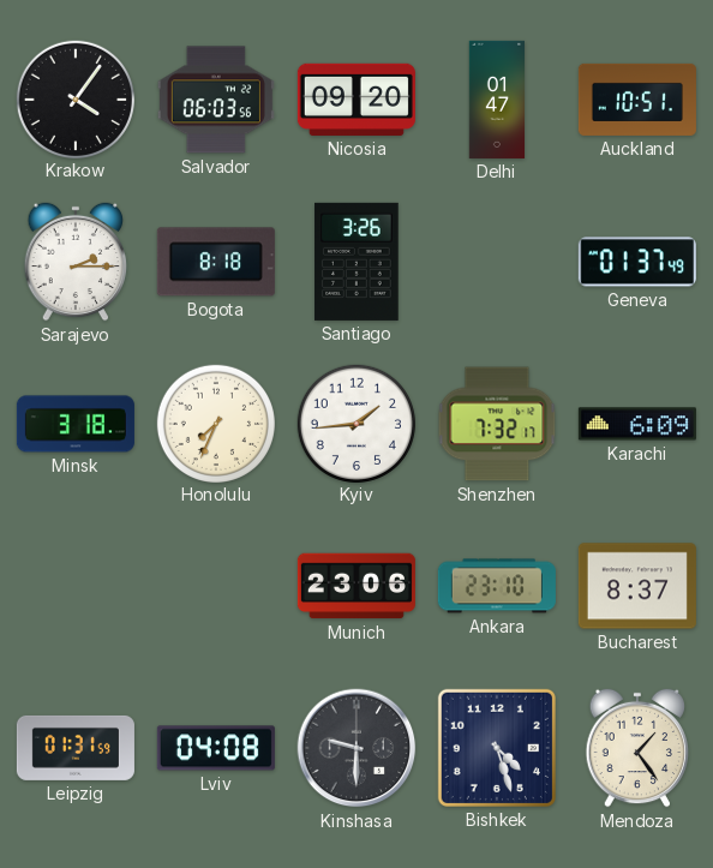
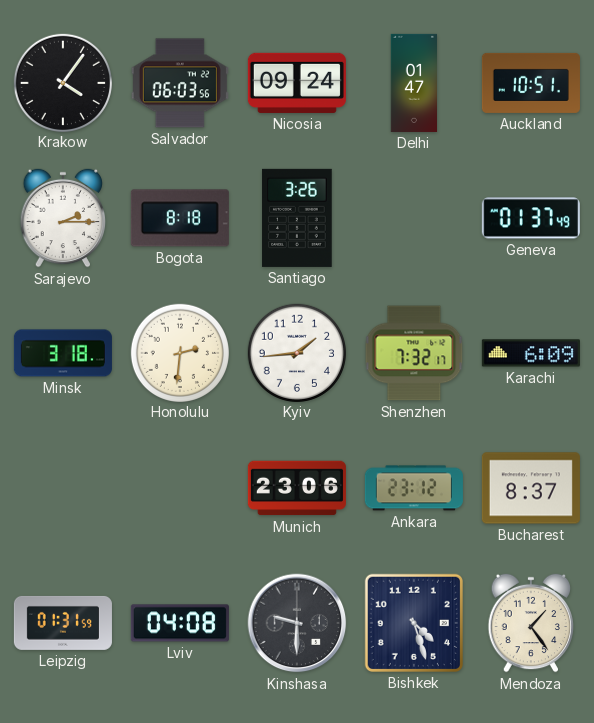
Nicosia: 09:20 -> 09:24
Honolulu: 7:34 -> 2:31
Ankara: 23:10 -> 23:12
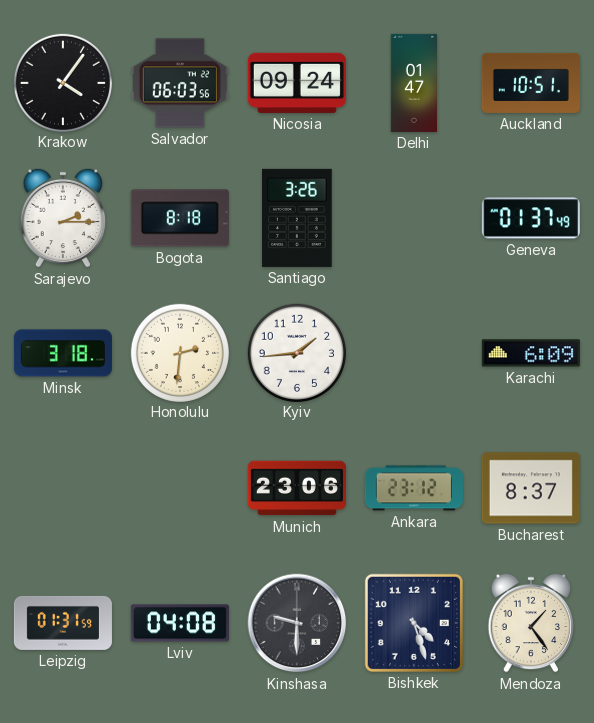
Shenzhen: 7:32 -> none
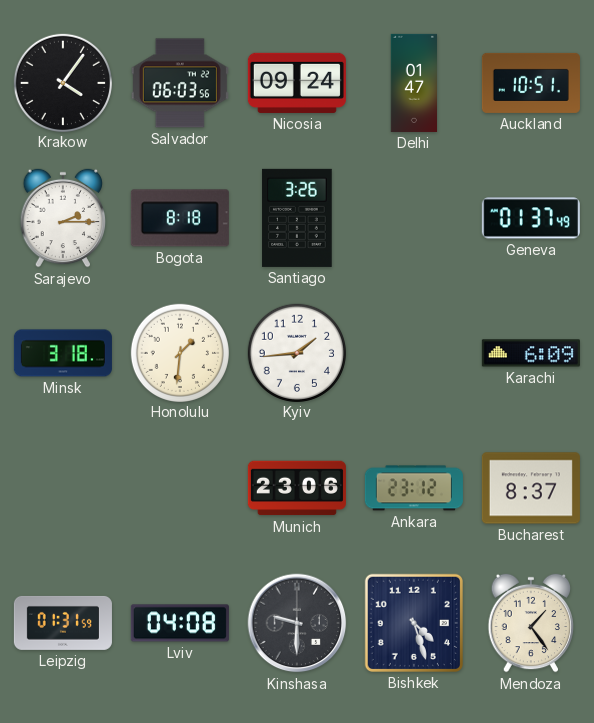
Honolulu: 2:31 -> 1:31
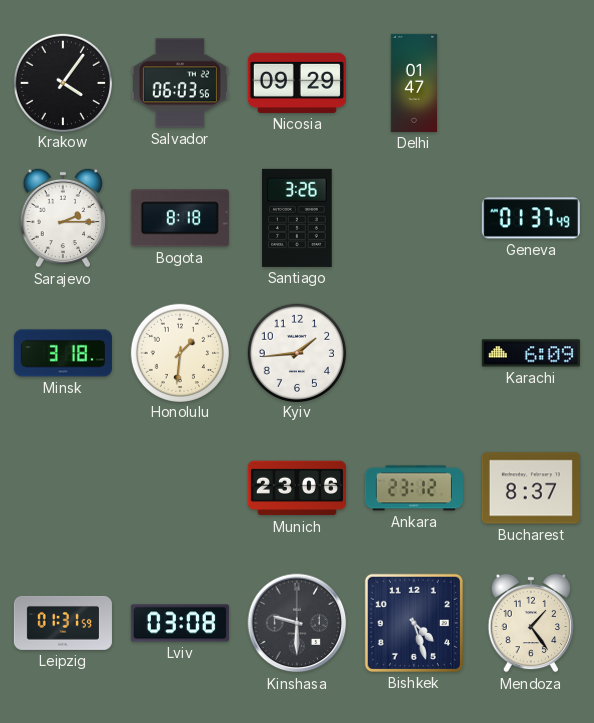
Nicosia: 09:24 -> 09:29
Auckland: 10:51 -> none
Lviv: 04:08 -> 03:08
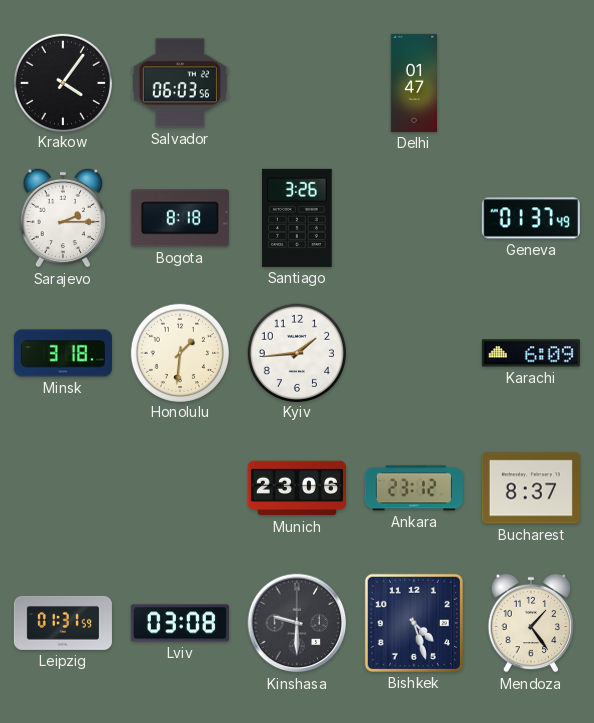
Nicosia: 09:29 -> none
